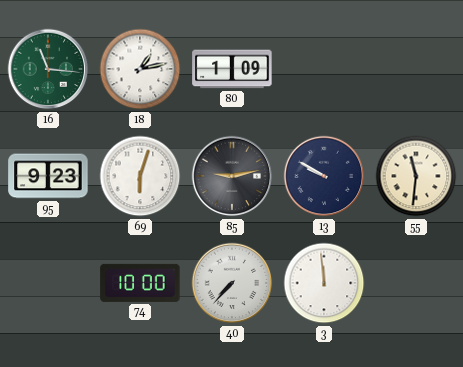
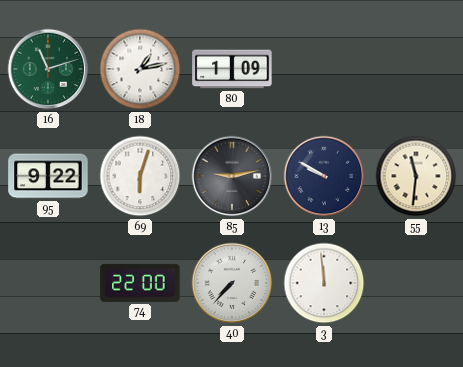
16: 11:16 -> 11:12
95: 9:23 -> 9:22
74: 10:00 -> 22:00
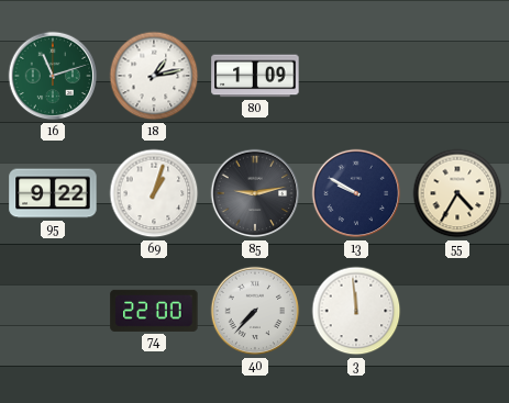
69: 6:03 -> 1:03
55: 11:31 -> 4:35
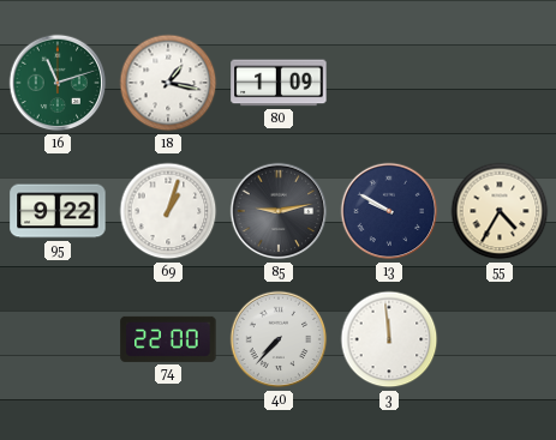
18: 1:13 -> 1:17
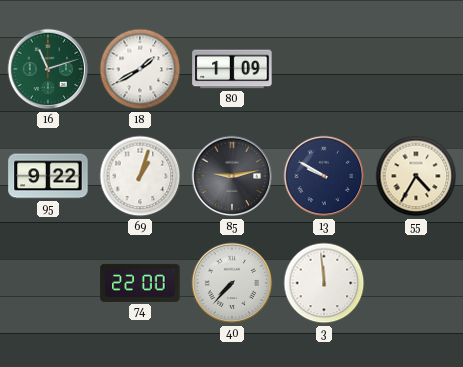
18: 1:17 -> 1:40
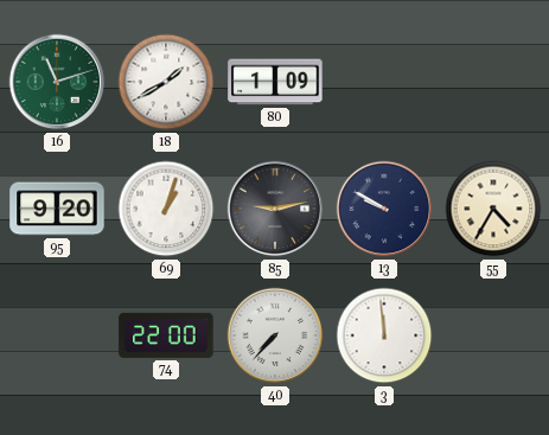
95: 9:22 -> 9:20
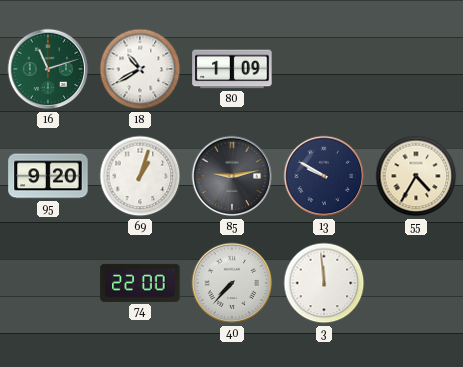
18: 1:40 -> 10:40
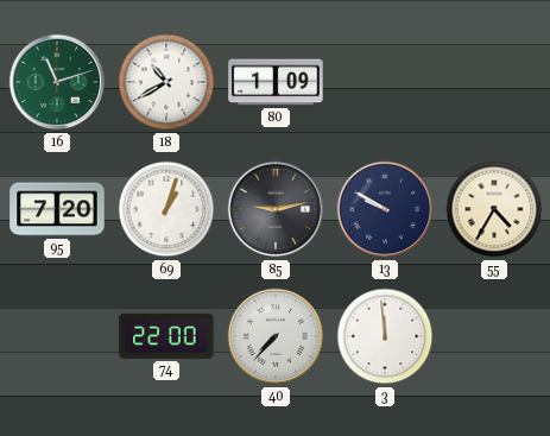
95: 9:20 -> 7:20
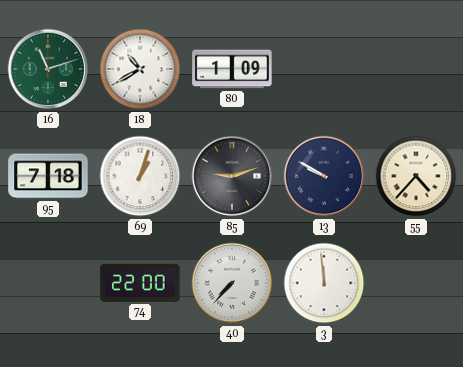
95: 7:20 -> 7:18
85: 9:13 -> 9:12
55: 4:35 -> 4:37
